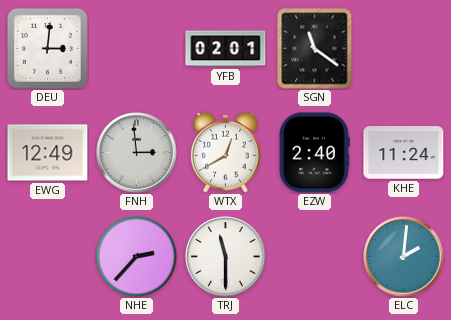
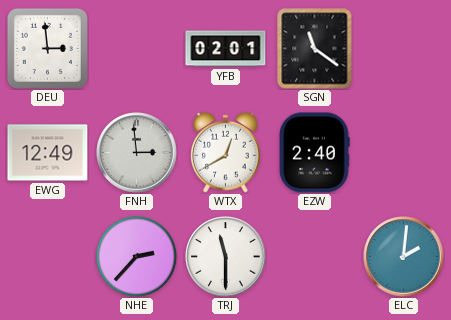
DEU: 3:01 -> 2:59
KHE: 11:24 -> none
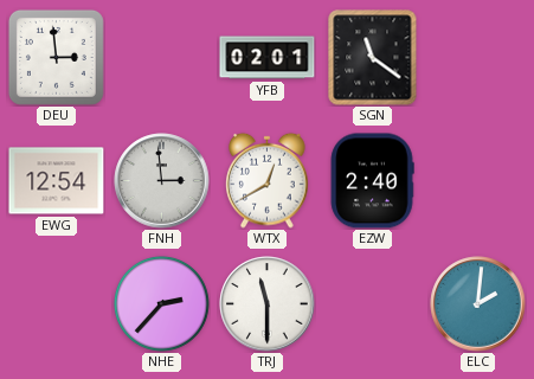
EWG: 12:49 -> 12:54
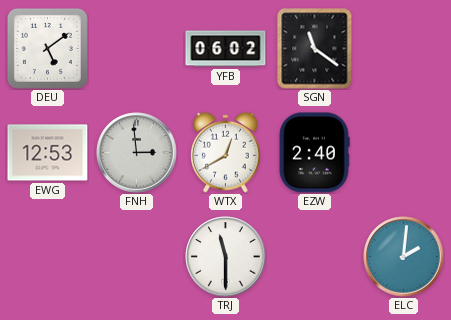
DEU: 2:59 -> 5:09
YFB: 02:01 -> 06:02
EWG: 12:54 -> 12:53
NHE: 2:37 -> none
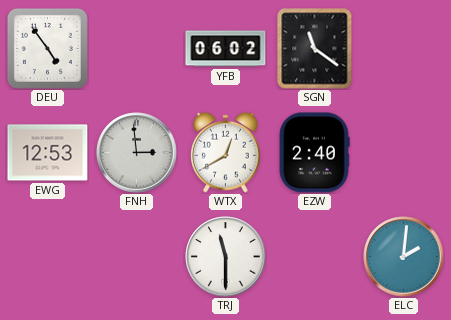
DEU: 5:09 -> 4:54
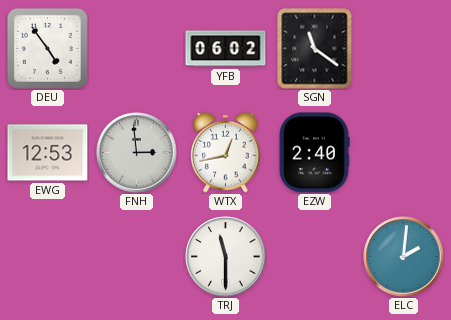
WTX: 12:40 -> 12:43
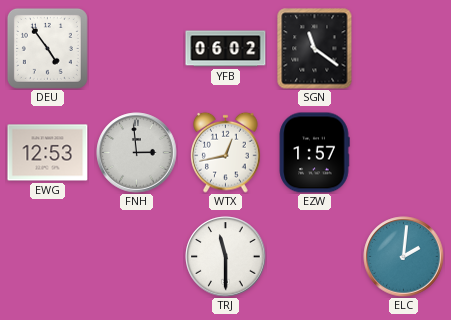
EZW: 2:40 -> 1:57
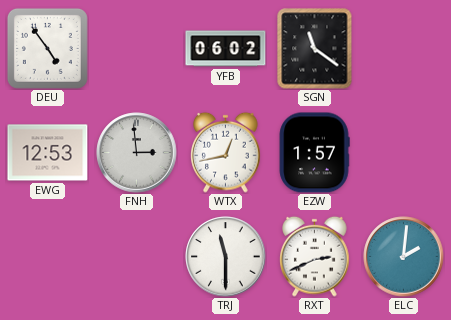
RXT: none -> 2:41
